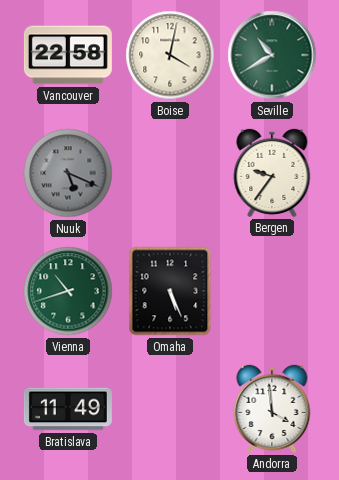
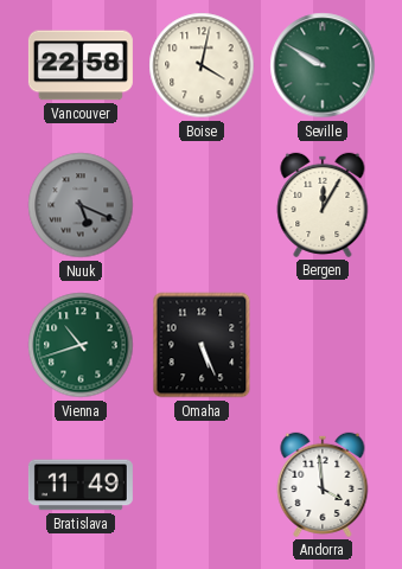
Seville: 10:40 -> 9:50
Bergen: 9:36 -> 12:05
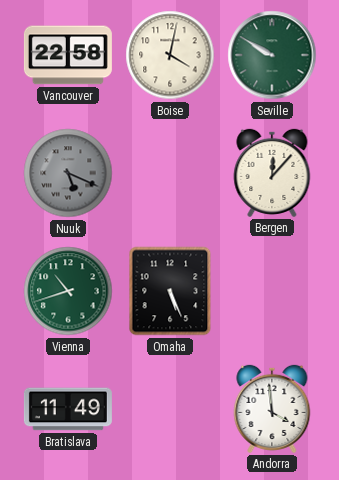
Bergen: 12:05 -> 12:07
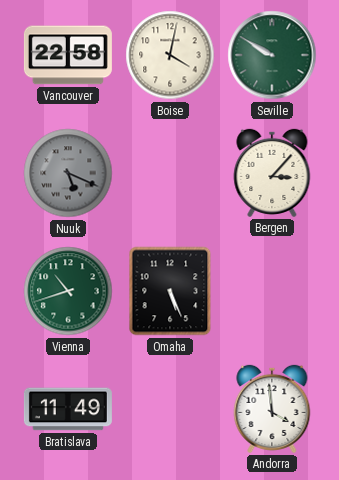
Bergen: 12:07 -> 3:07
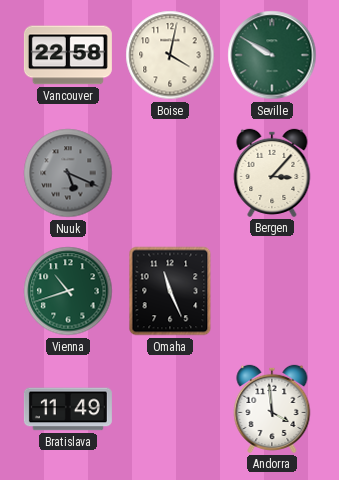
Omaha: 5:26 -> 11:26
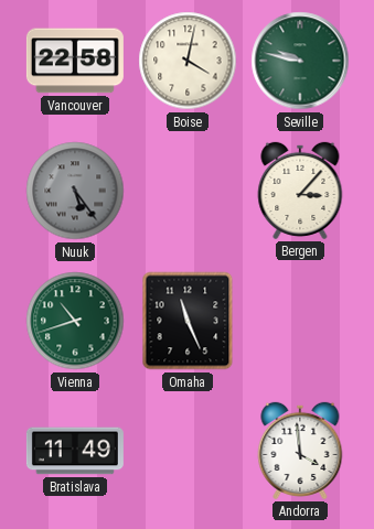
Seville: 9:50 -> 9:47
Nuuk: 5:19 -> 5:24
